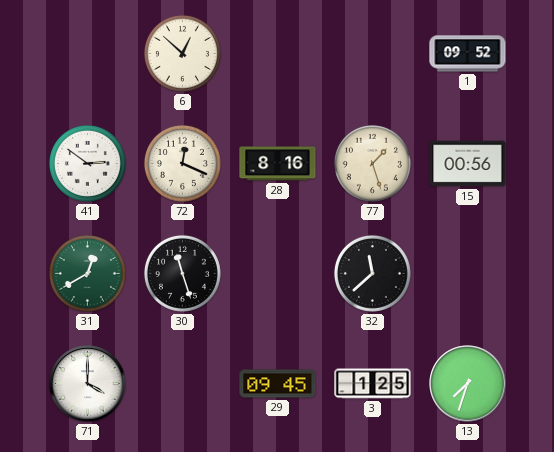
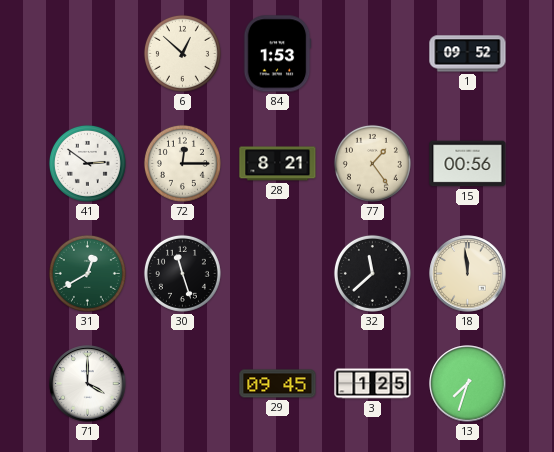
84: none -> 1:53
72: 12:19 -> 12:15
28: 8:16 -> 8:21
77: 1:27 -> 1:24
18: none -> 11:59
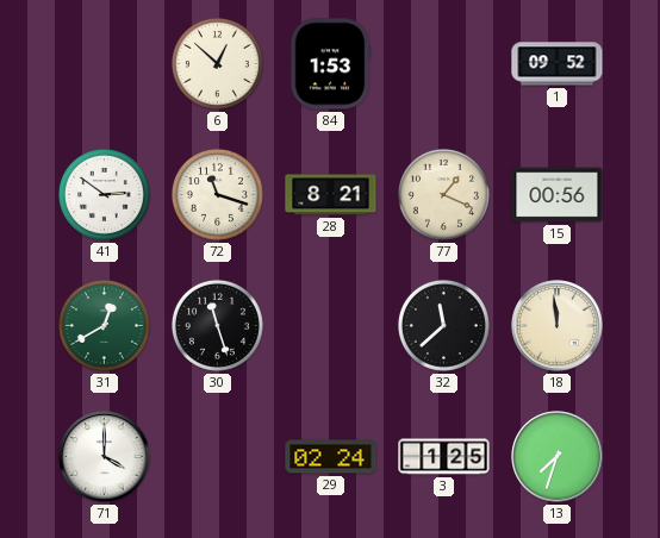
72: 12:15 -> 11:18
77: 1:24 -> 1:19
29: 09:45 -> 02:24
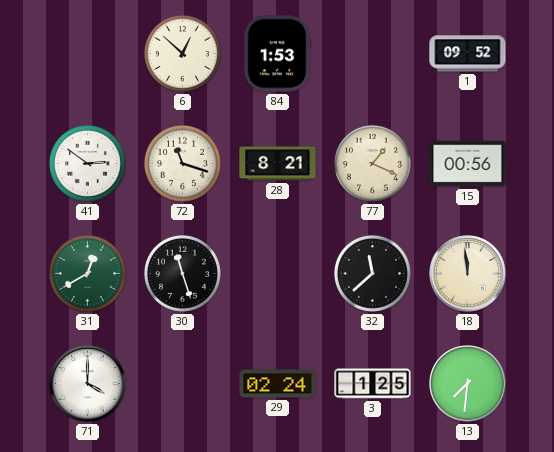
13: 7:33 -> 7:31
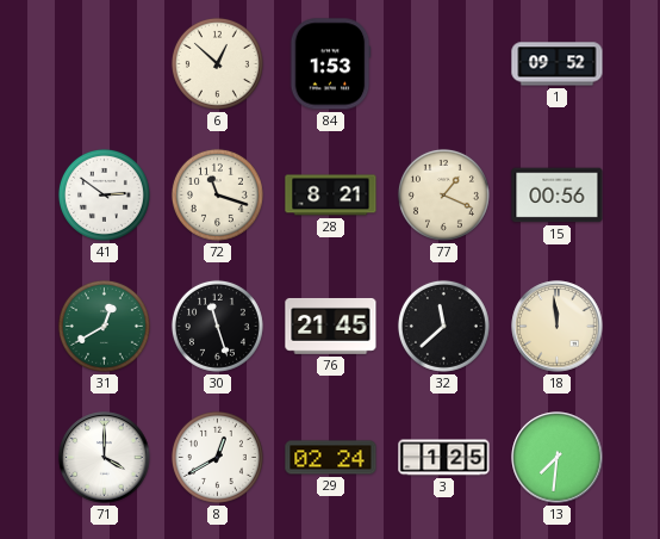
76: none -> 21:45
8: none -> 12:40
